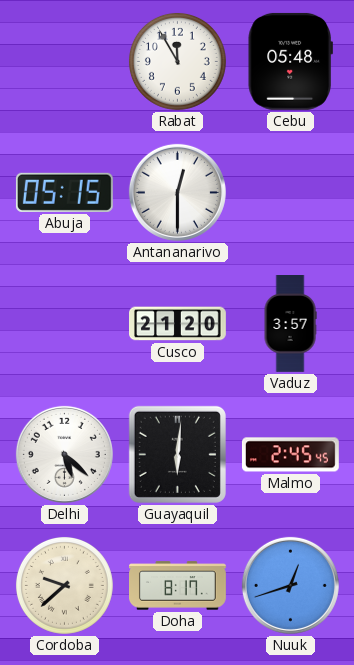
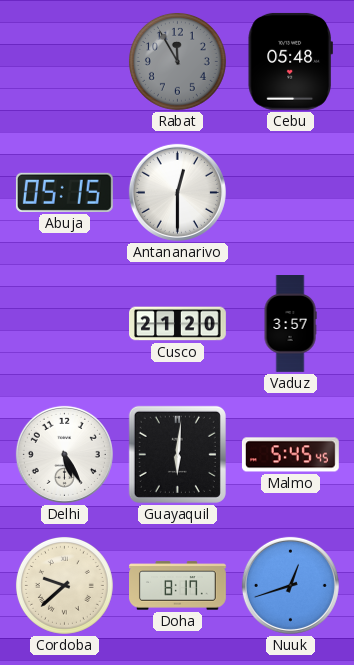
Rabat dial: white -> grey
Delhi: 5:22 -> 5:25
Malmo: 2:45 -> 5:45
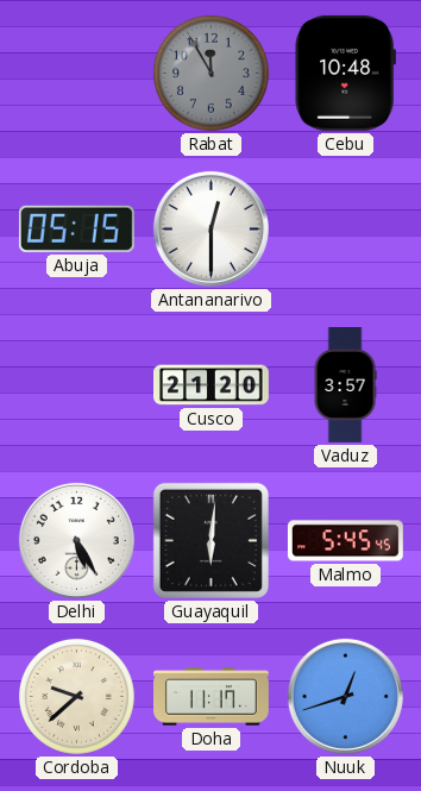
Cebu: 05:48 -> 10:48
Doha: 8:17 -> 11:17
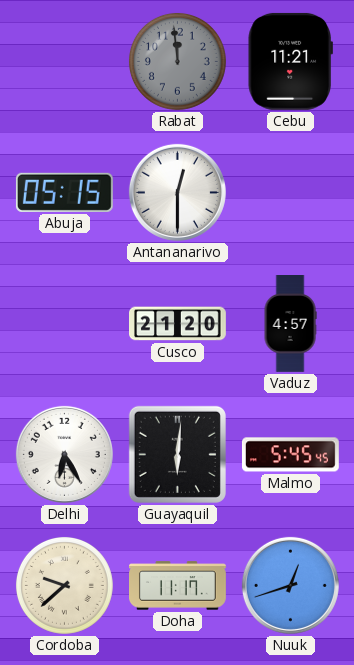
Rabat: 11:55 -> 11:59
Cebu: 10:48 -> 11:21
Vaduz: 3:57 -> 4:57
Delhi: 5:25 -> 6:25
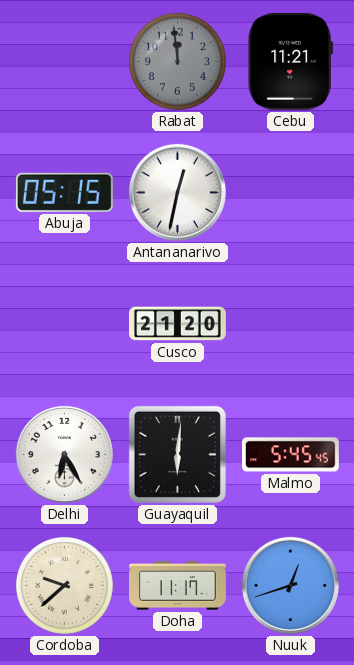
Antananarivo: 12:30 -> 12:32
Vaduz: 4:57 -> none
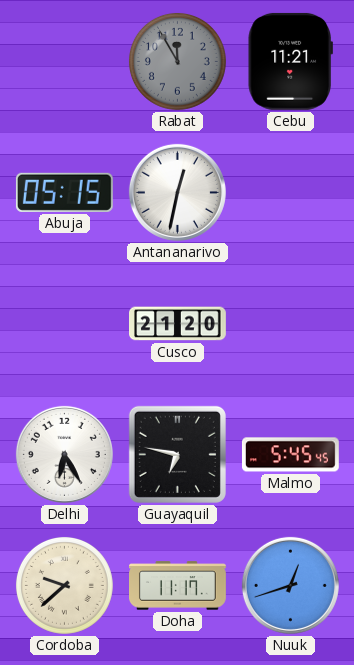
Rabat: 11:59 -> 11:55
Guayaquil: 6:01 -> 6:47
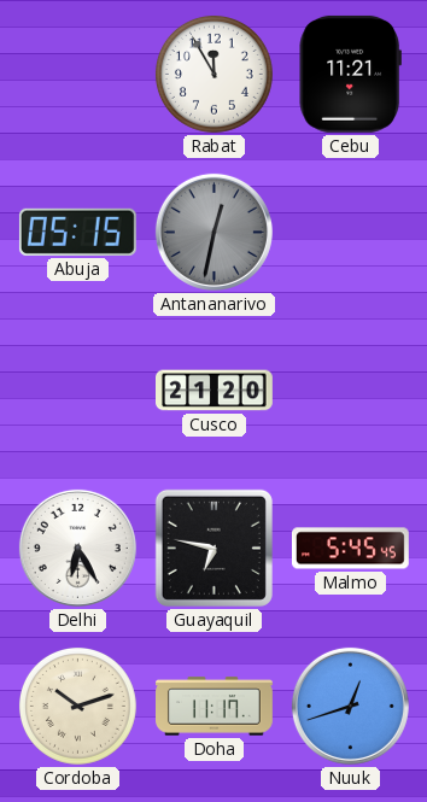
Rabat dial: grey -> white
Antananarivo dial: white -> grey
Cordoba: 9:38 -> 10:12
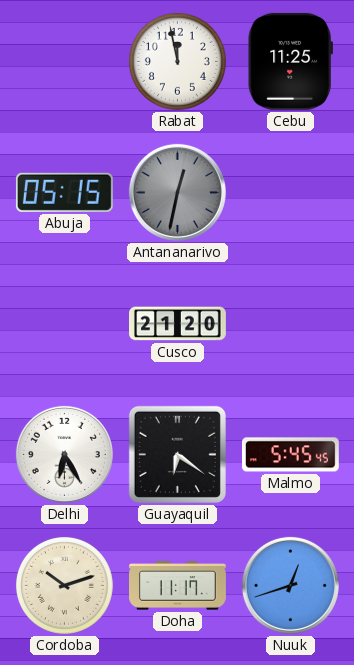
Rabat: 11:55 -> 11:58
Cebu: 11:21 -> 11:25
Guayaquil: 6:47 -> 6:21
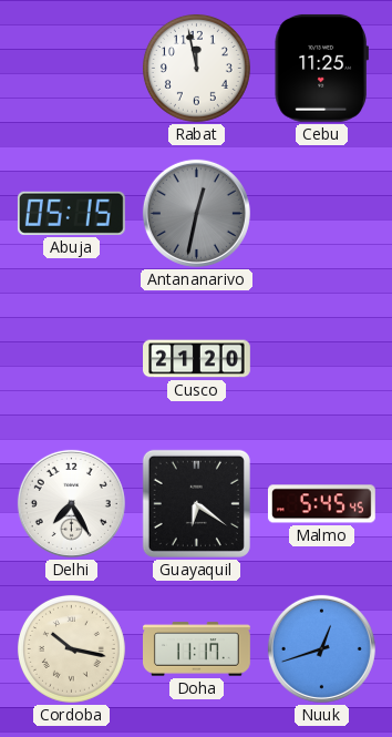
Delhi: 6:25 -> 7:25
Cordoba: 10:12 -> 10:17
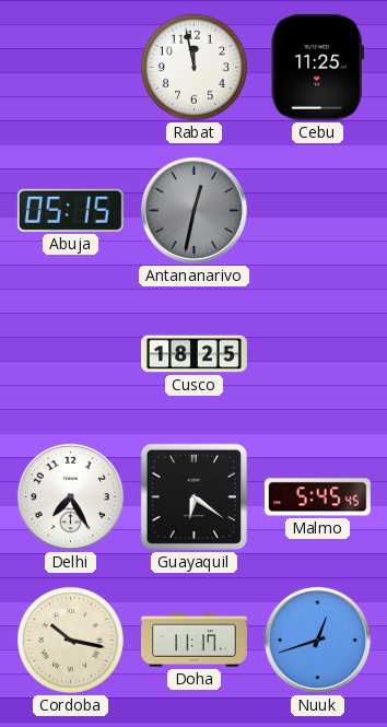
Cusco: 21:20 -> 18:25
